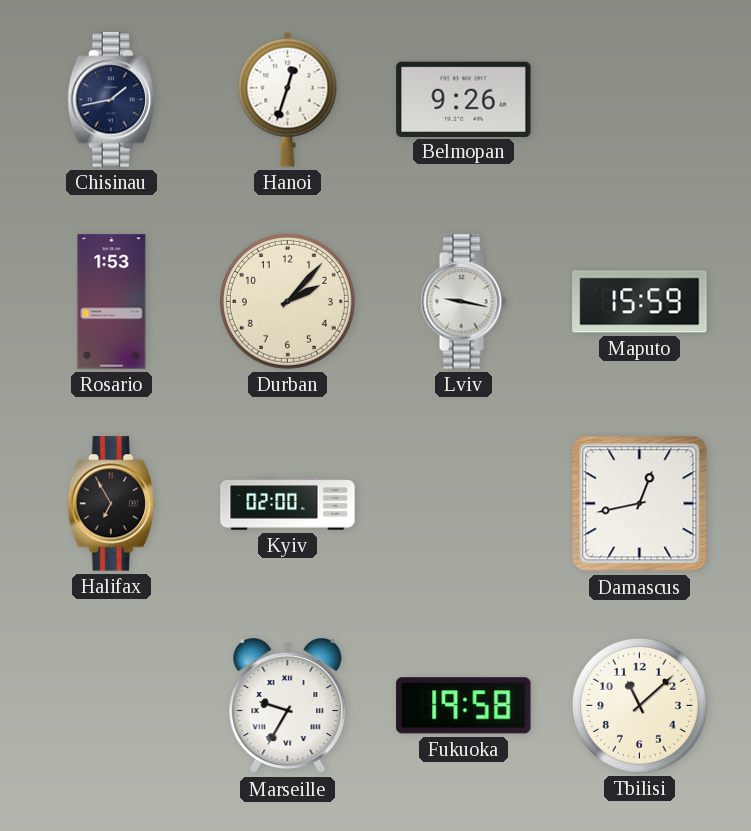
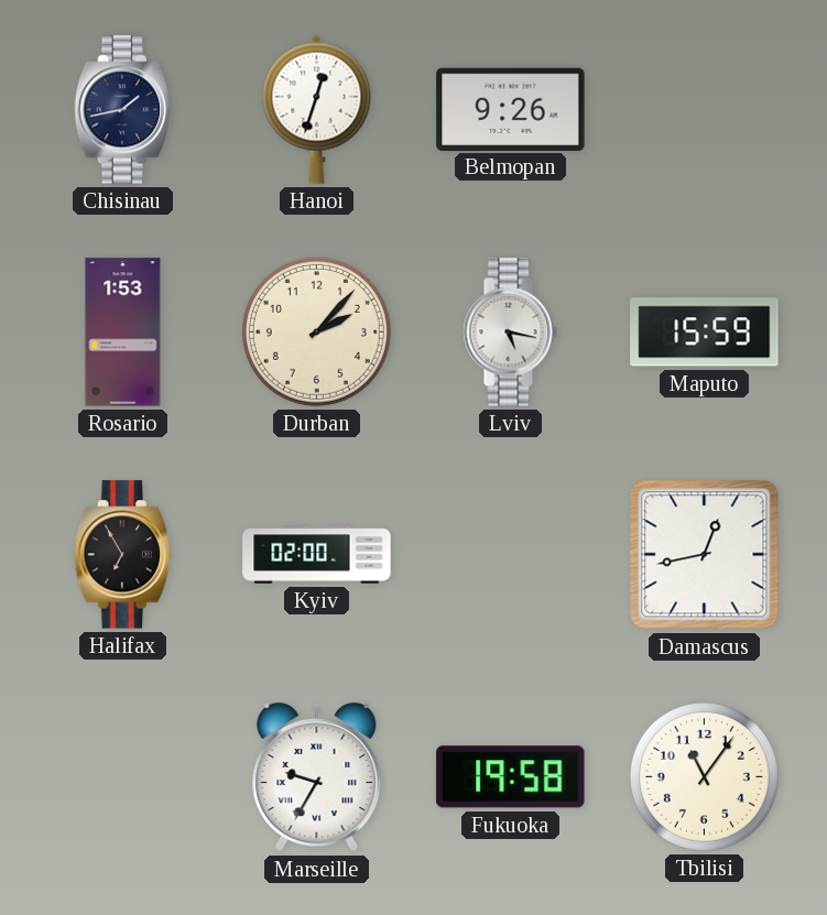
Lviv: 9:17 -> 5:17
Tbilisi: 11:08 -> 11:06
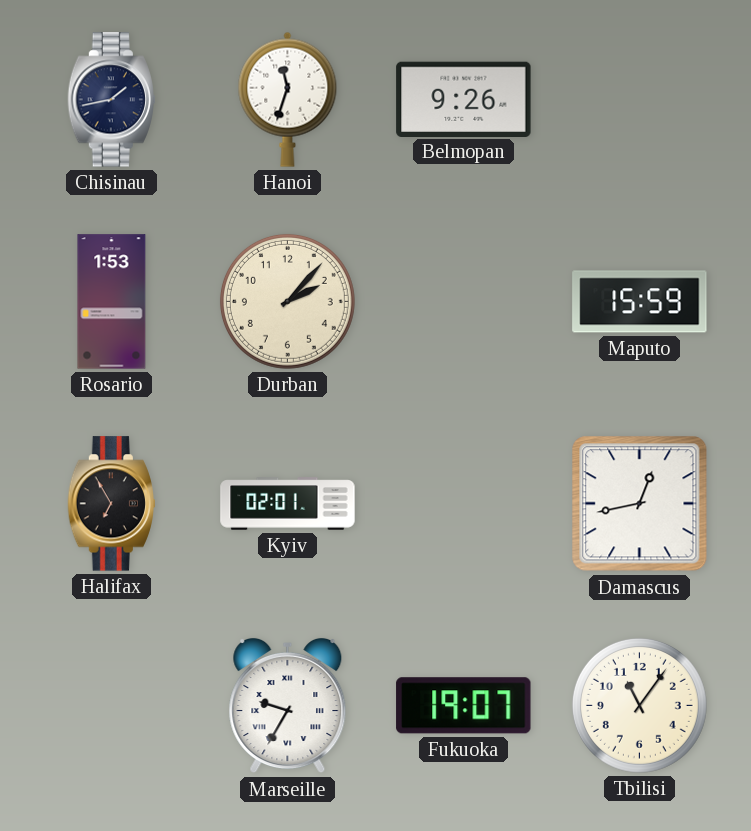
Hanoi: 12:33 -> 11:33
Lviv: 5:17 -> none
Kyiv: 02:00 -> 02:01
Fukuoka: 19:58 -> 19:07
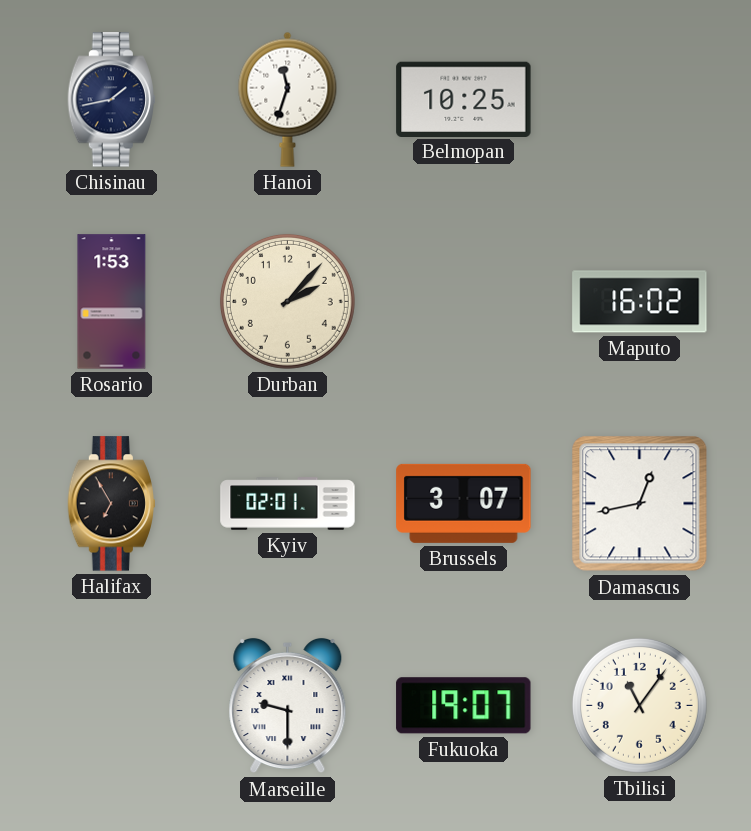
Belmopan: 9:26 -> 10:25
Maputo: 15:59 -> 16:02
Brussels: none -> 3:07
Marseille: 9:35 -> 9:30
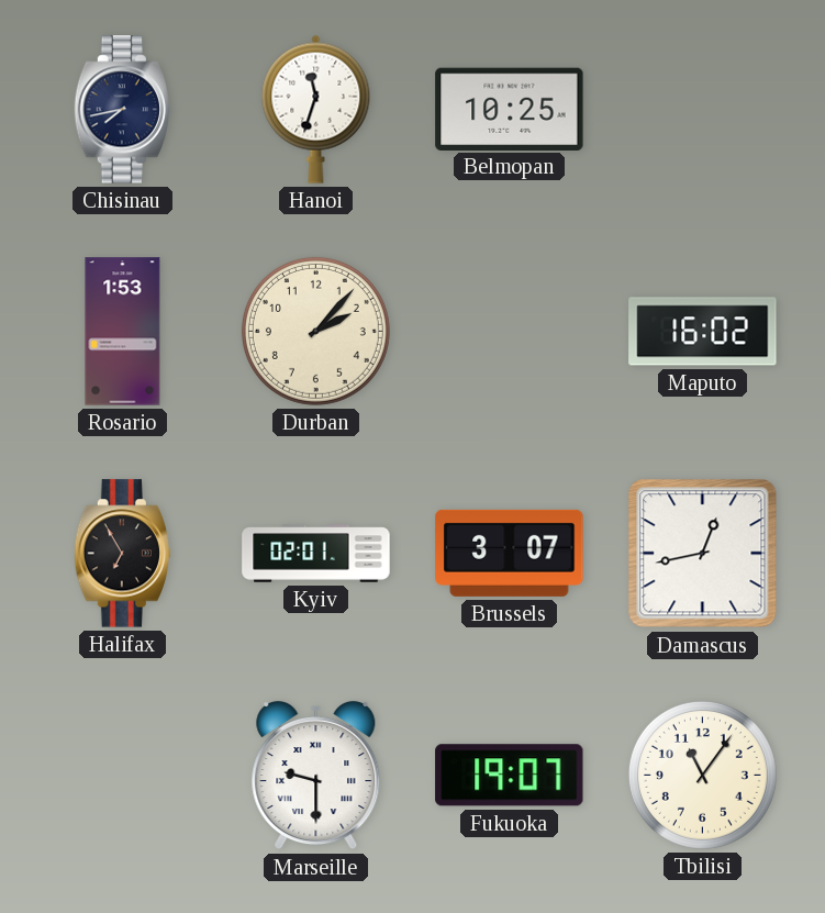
Chisinau: 1:43 -> 7:43
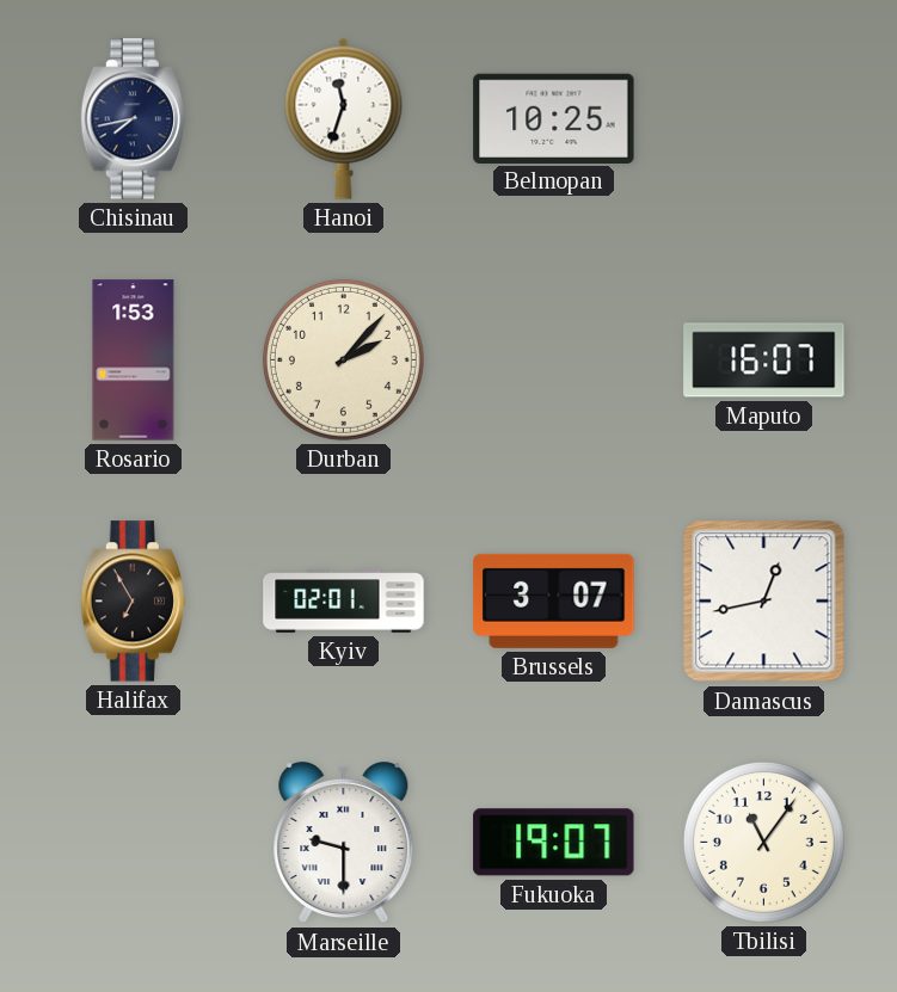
Maputo: 16:02 -> 16:07
